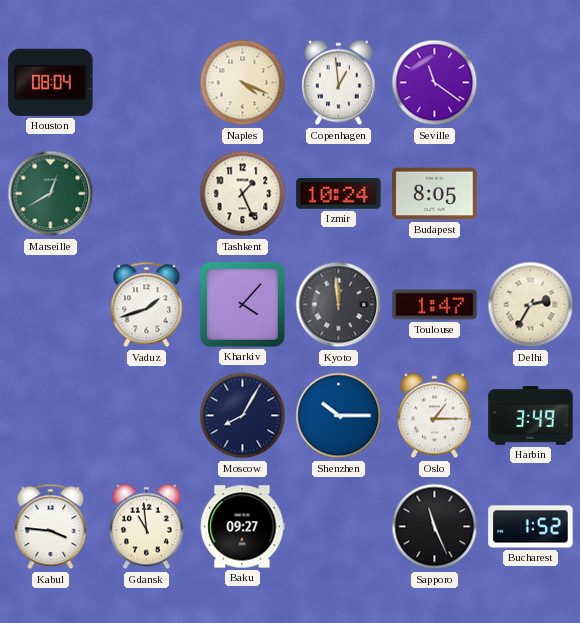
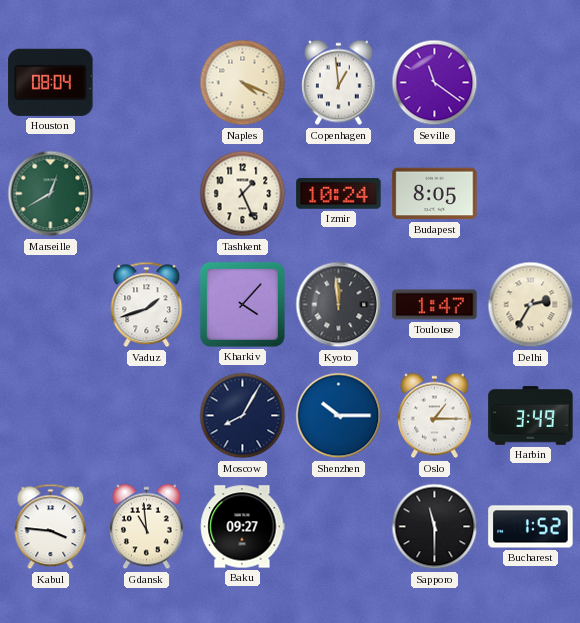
Sapporo: 11:26 -> 11:30
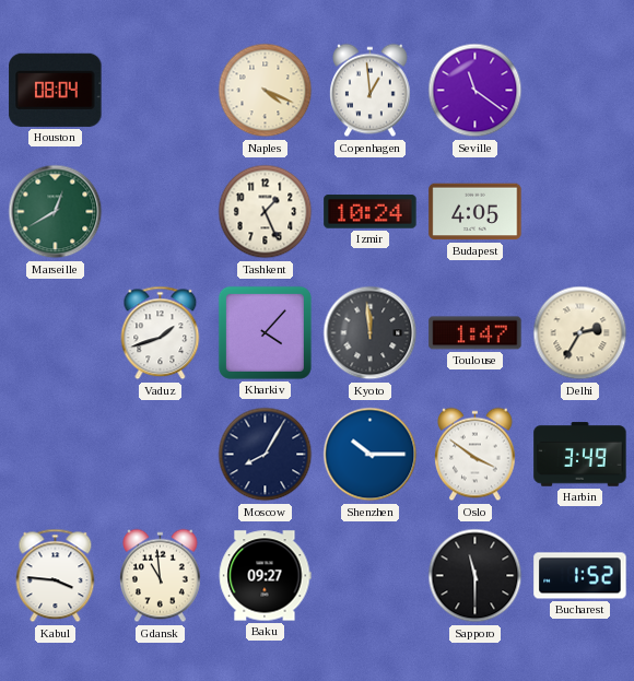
Budapest: 8:05 -> 4:05
Oslo: 1:15 -> 3:51
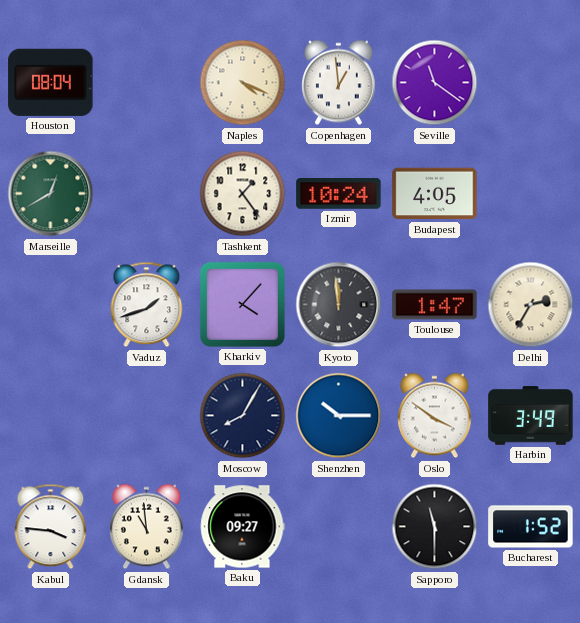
Tashkent: 1:26 -> 1:24
